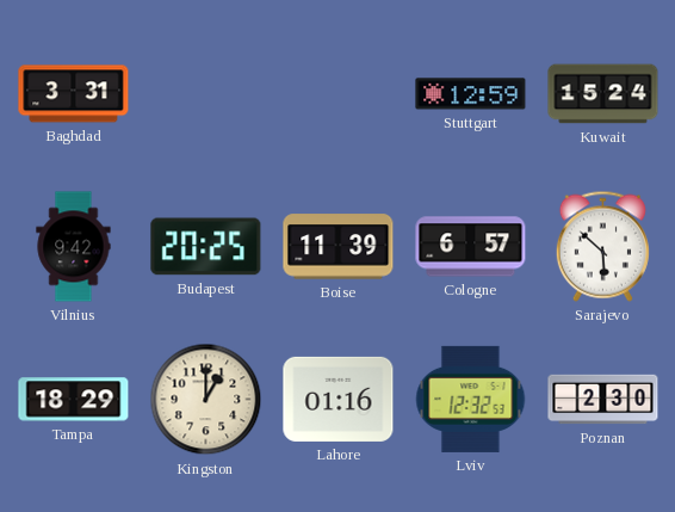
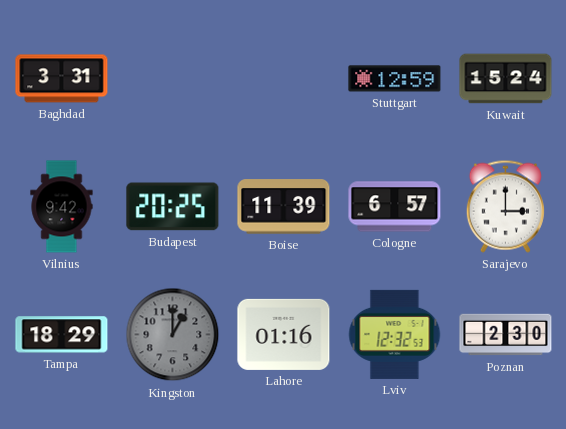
Sarajevo: 5:52 -> 3:00
Kingston dial: cream -> grey
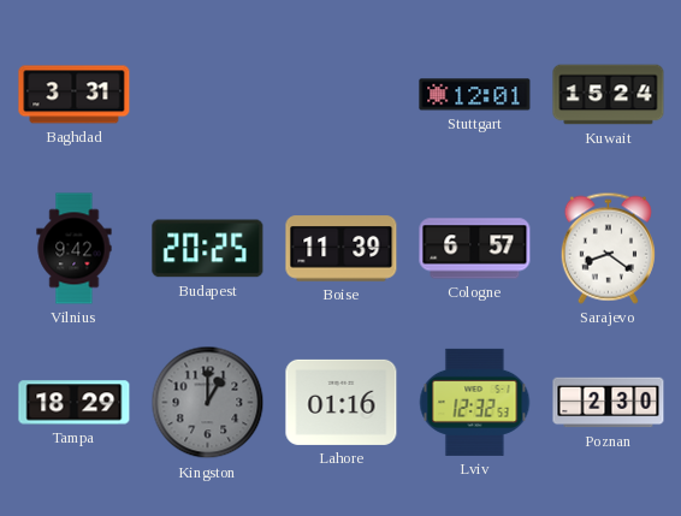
Stuttgart: 12:59 -> 12:01
Sarajevo: 3:00 -> 8:21
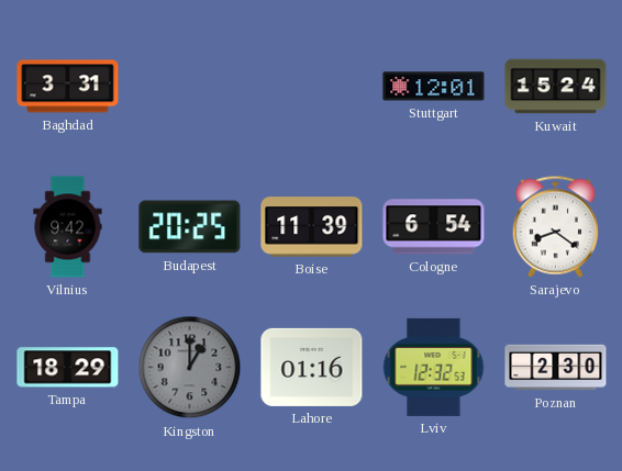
Cologne: 6:57 -> 6:54
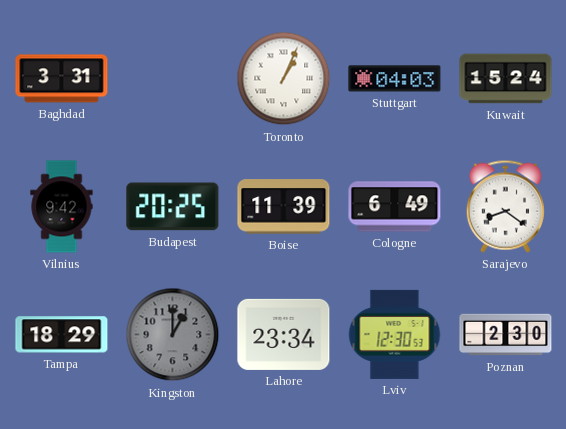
Toronto: none -> 1:04
Stuttgart: 12:01 -> 04:03
Cologne: 6:54 -> 6:49
Lahore: 01:16 -> 23:34
Lviv: 12:32 -> 12:30
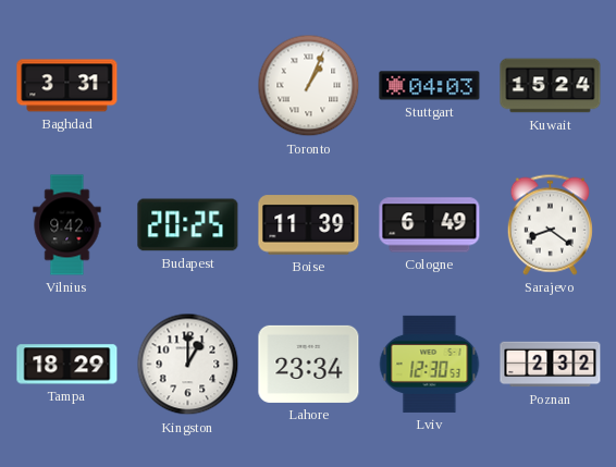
Kingston dial: grey -> white
Poznan: 2:30 -> 2:32
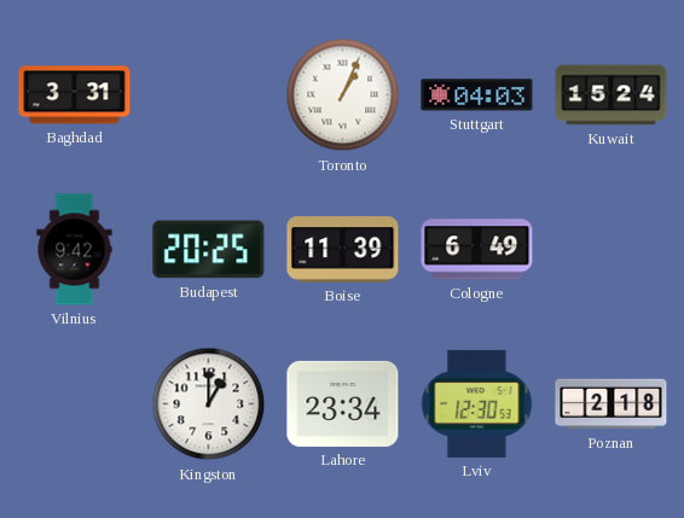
Sarajevo: 8:21 -> none
Tampa: 18:29 -> none
Poznan: 2:32 -> 2:18
